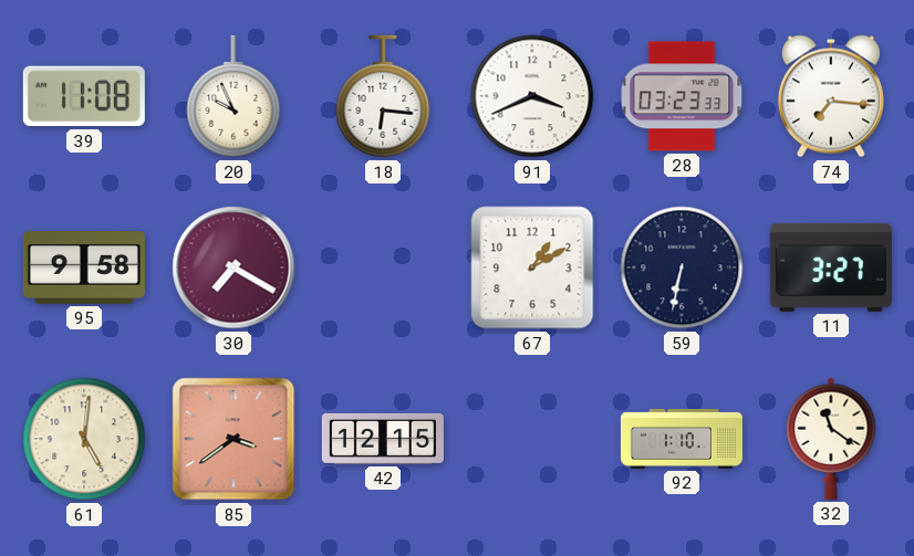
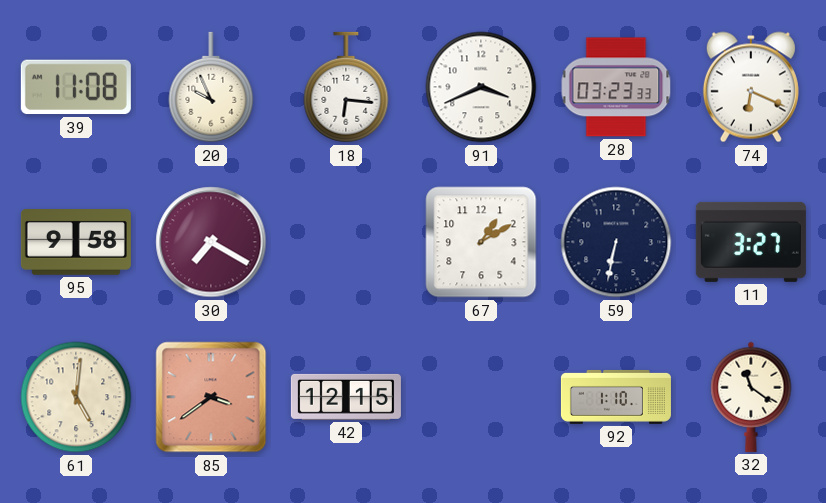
74: 7:16 -> 6:19
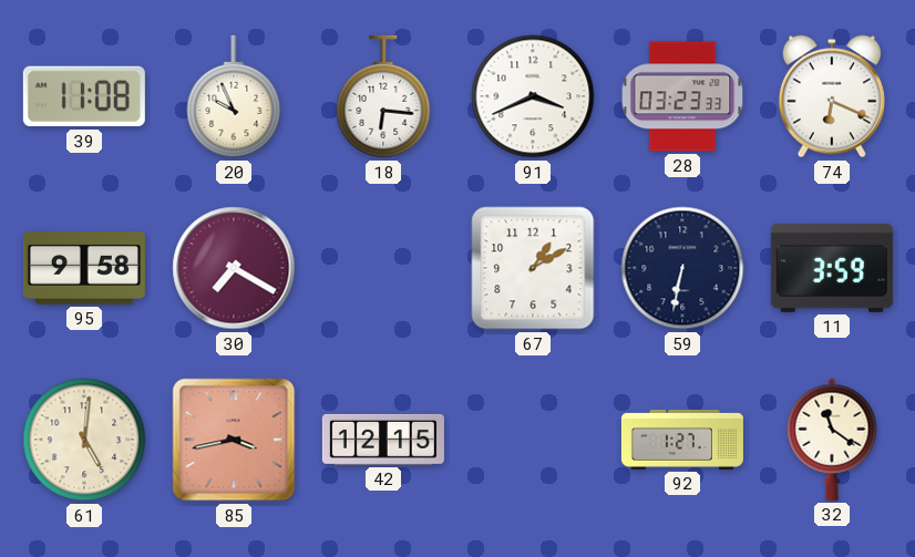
11: 3:27 -> 3:59
85: 3:39 -> 3:43
92: 1:10 -> 1:27
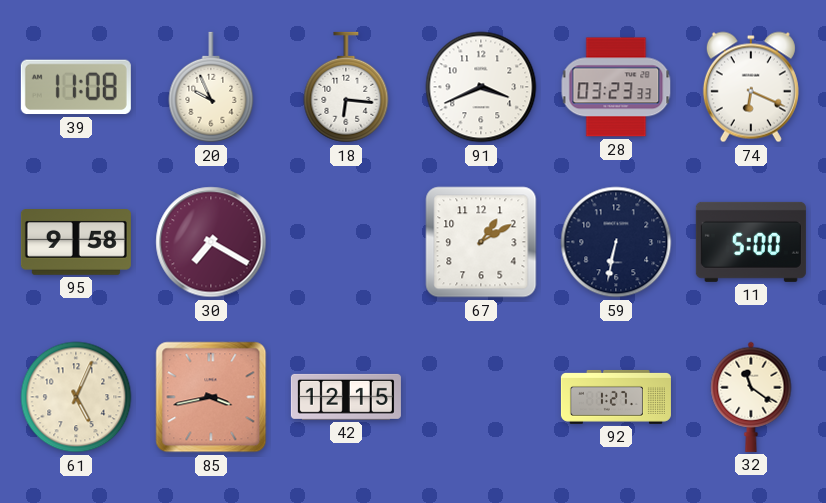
11: 3:59 -> 5:00
61: 5:01 -> 5:04
